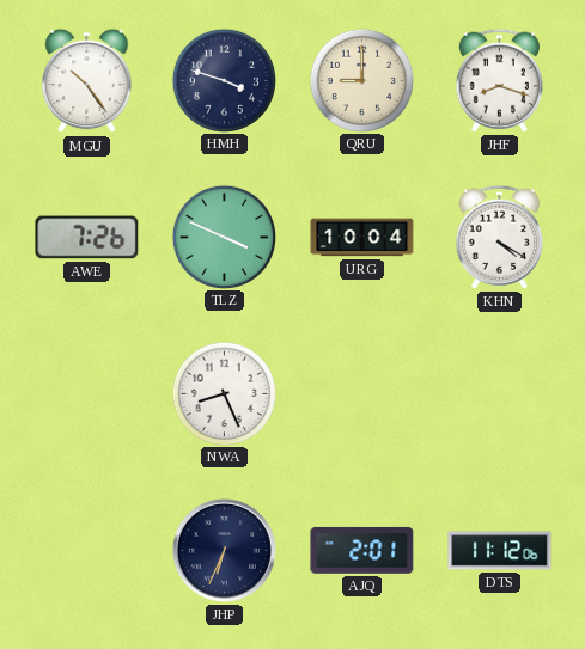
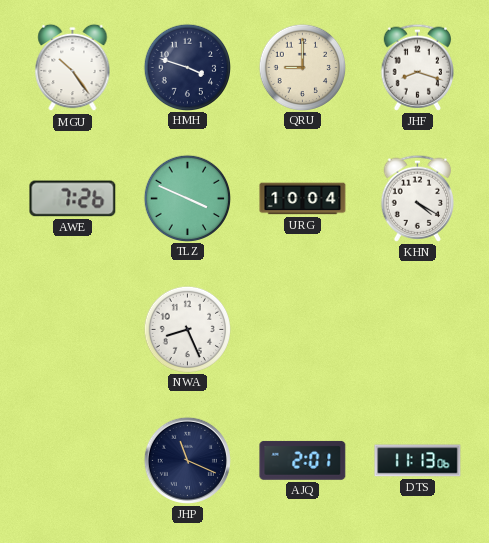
JHP: 6:34 -> 11:19
DTS: 11:12 -> 11:13
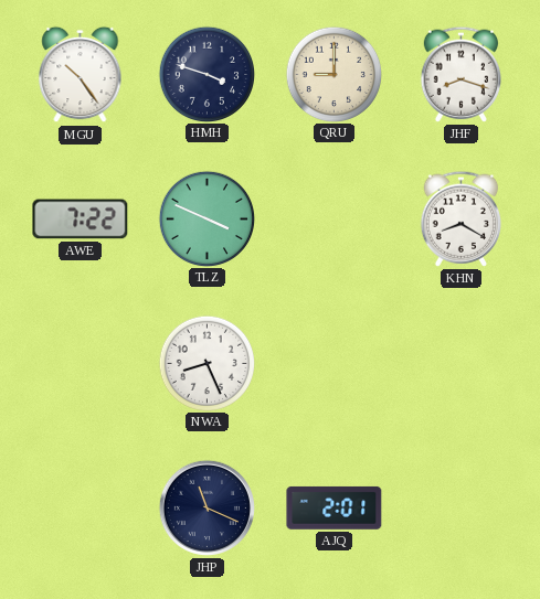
AWE: 7:26 -> 7:22
URG: 10:04 -> none
KHN: 4:20 -> 8:20
DTS: 11:13 -> none
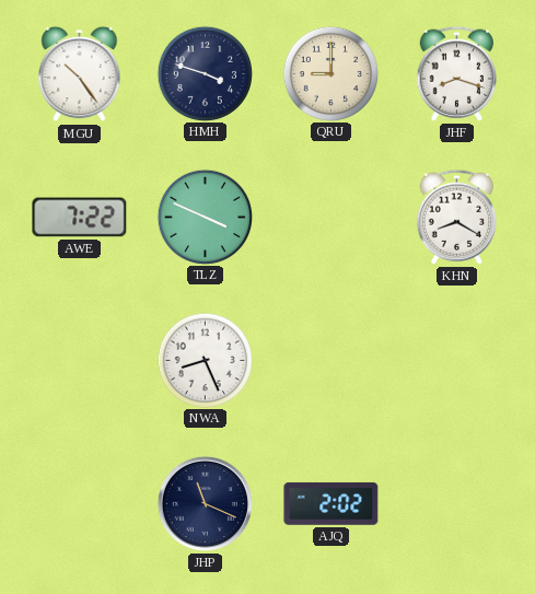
AJQ: 2:01 -> 2:02
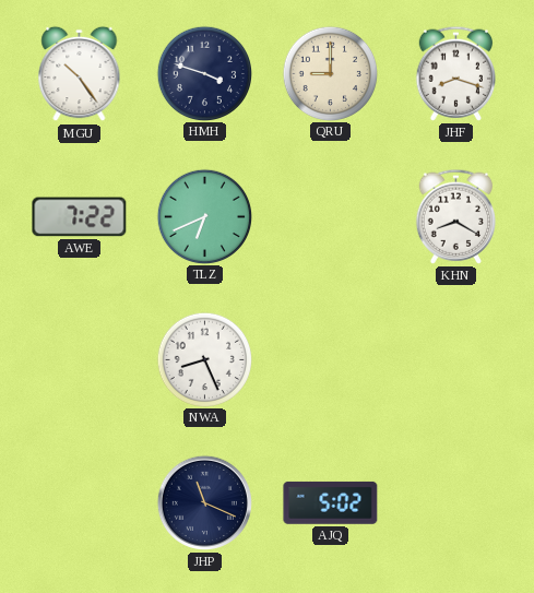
TLZ: 3:49 -> 6:41
AJQ: 2:02 -> 5:02
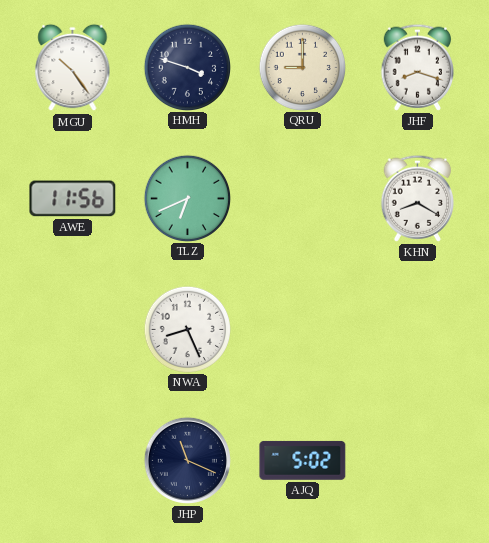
AWE: 7:22 -> 11:56
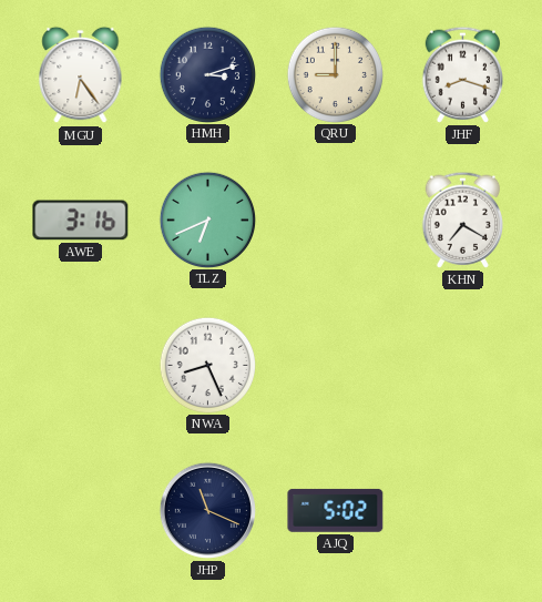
MGU: 10:24 -> 6:24
HMH: 3:48 -> 3:12
AWE: 11:56 -> 3:16
KHN: 8:20 -> 7:20
